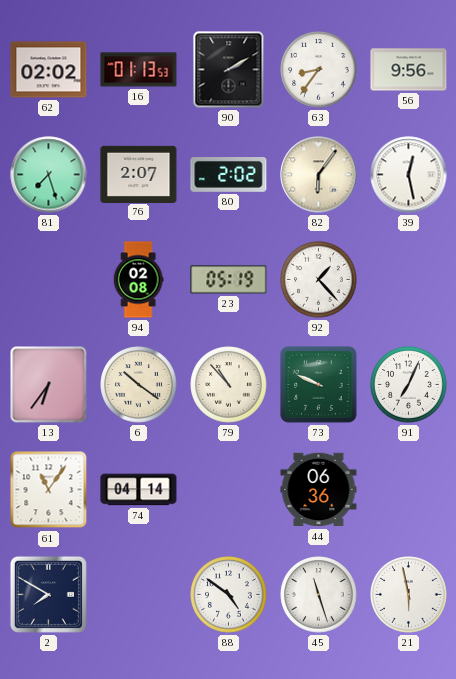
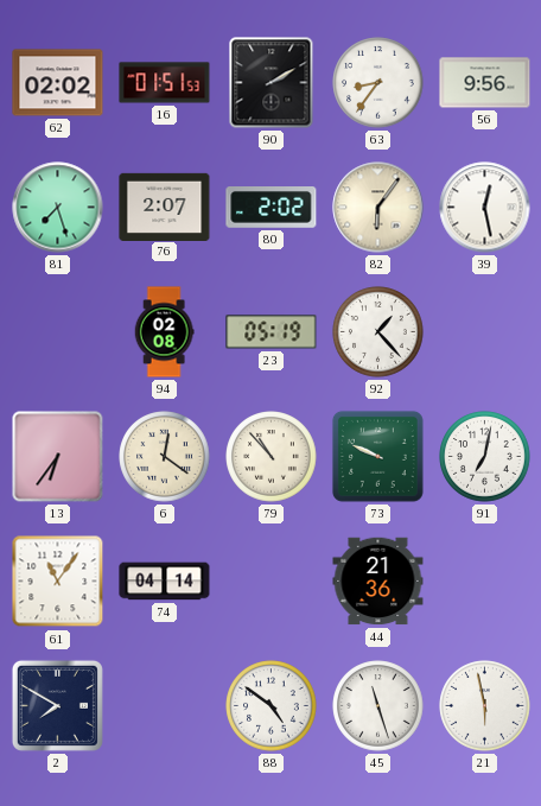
16: 01:13 -> 01:51
6: 10:21 -> 12:21
91: 7:04 -> 7:02
44: 06:36 -> 21:36
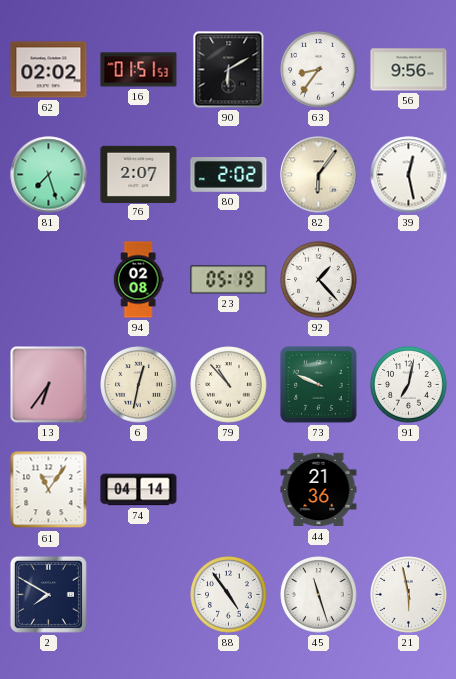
90: 2:10 -> 6:10
6: 12:21 -> 12:32
88: 4:51 -> 4:54
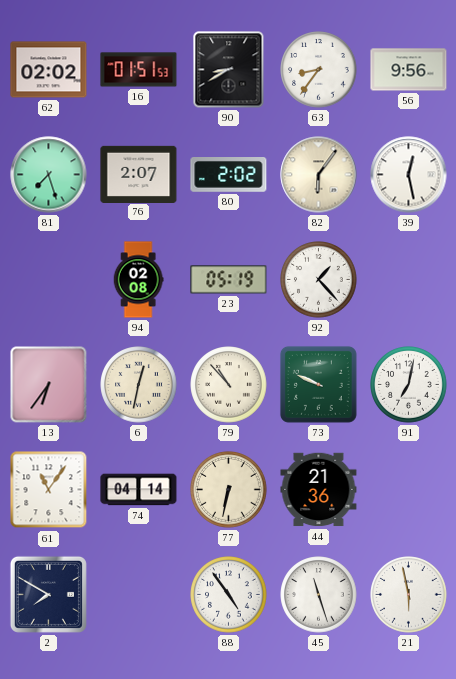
90: 6:10 -> 8:40
77: none -> 6:32
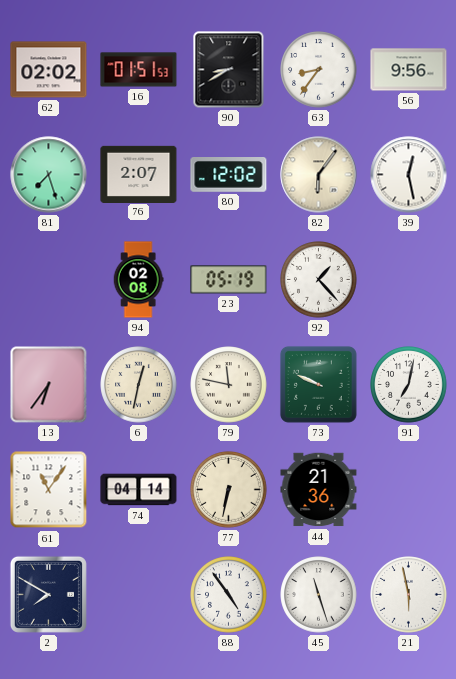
80: 2:02 -> 12:02
79: 10:53 -> 11:47
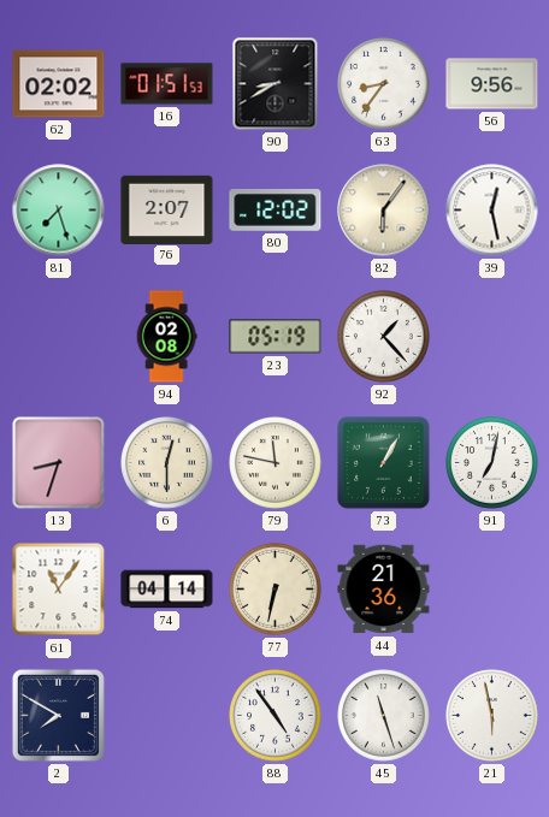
13: 6:36 -> 8:33
6: 12:32 -> 12:30
73: 9:49 -> 1:05
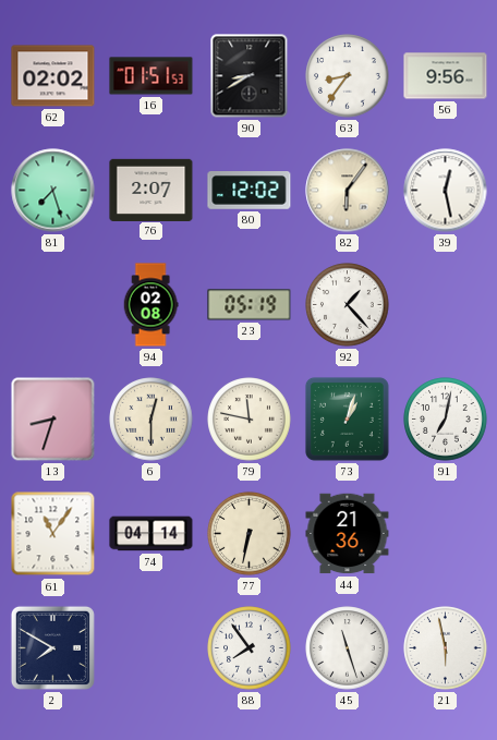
73: 1:05 -> 1:03
88: 4:54 -> 7:54
